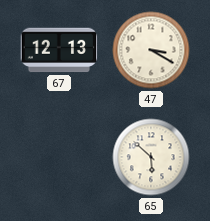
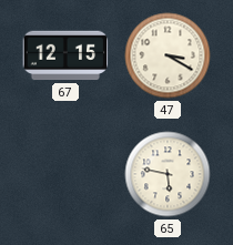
67: 12:13 -> 12:15
65: 5:52 -> 5:47
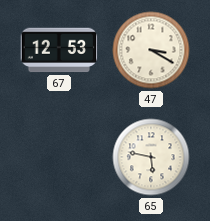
67: 12:15 -> 12:53
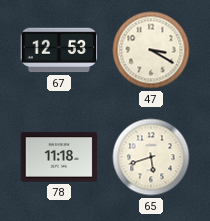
78: none -> 11:18
65: 5:47 -> 5:42
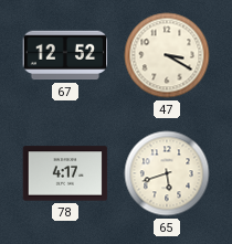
67: 12:53 -> 12:52
78: 11:18 -> 4:17
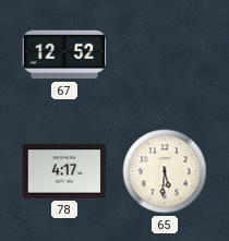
47: 3:20 -> none
65: 5:42 -> 5:31
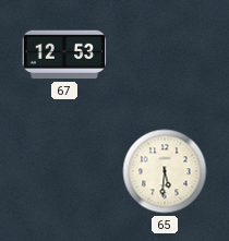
67: 12:52 -> 12:53
78: 4:17 -> none
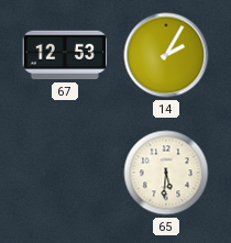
14: none -> 2:05
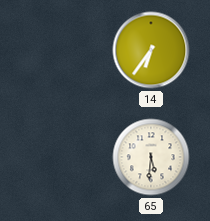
67: 12:53 -> none
14: 2:05 -> 6:36
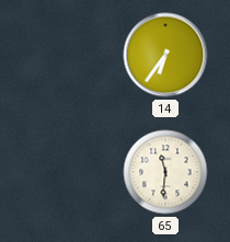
65: 5:31 -> 11:31
